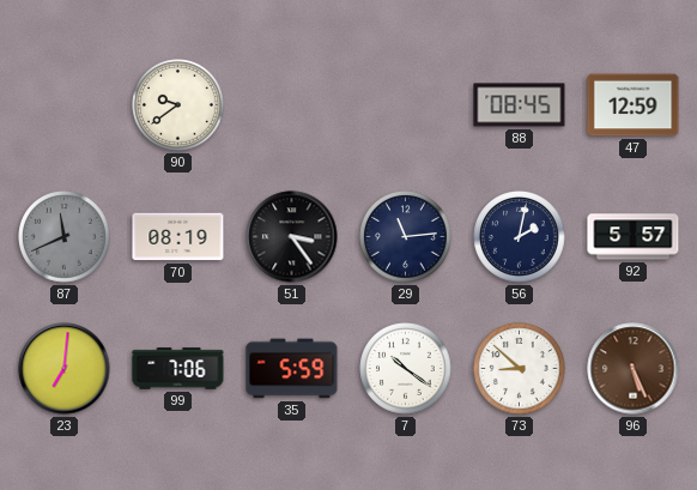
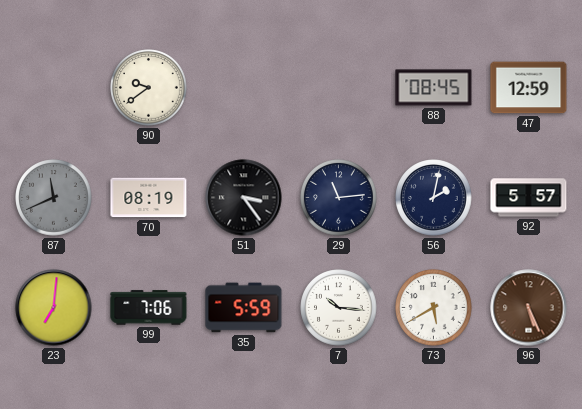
7: 10:21 -> 10:16
73: 8:52 -> 5:40
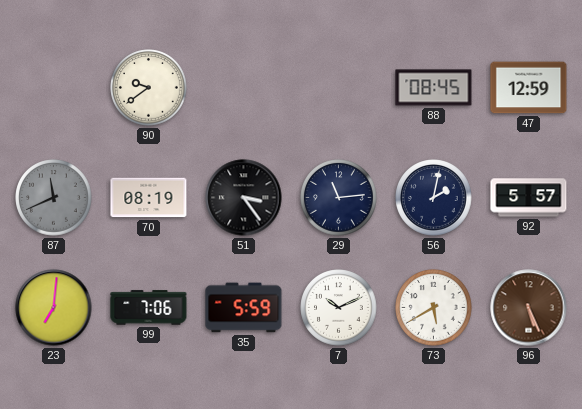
7: 10:16 -> 10:11
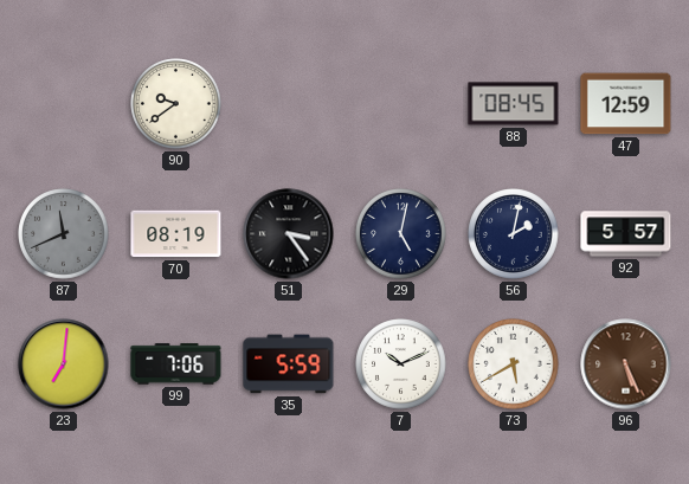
29: 11:14 -> 5:02
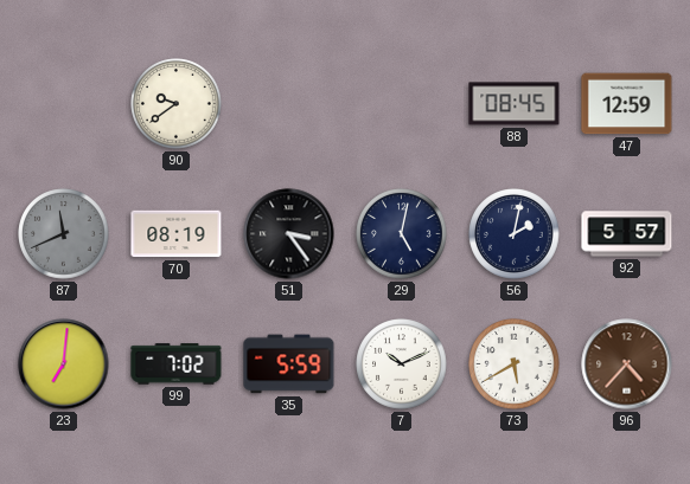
99: 7:06 -> 7:02
96: 5:26 -> 4:37
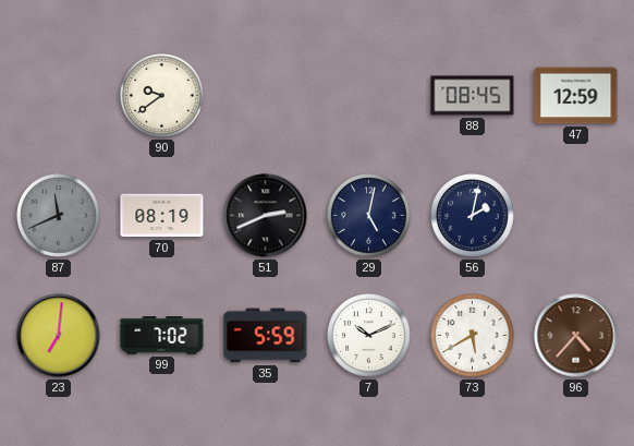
51: 3:24 -> 2:41
92: 5:57 -> none
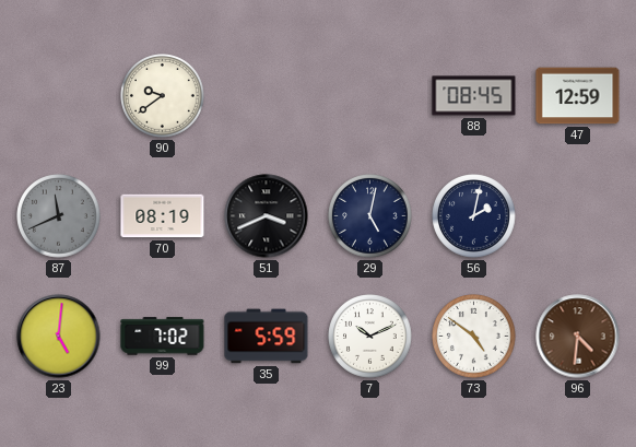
51: 2:41 -> 3:41
23: 7:01 -> 5:01
73: 5:40 -> 4:51
96: 4:37 -> 4:31
